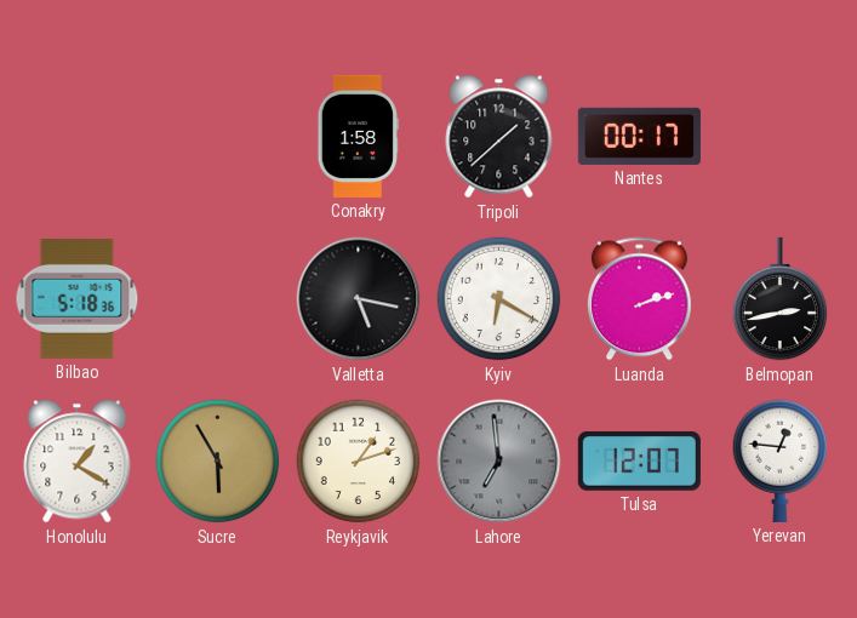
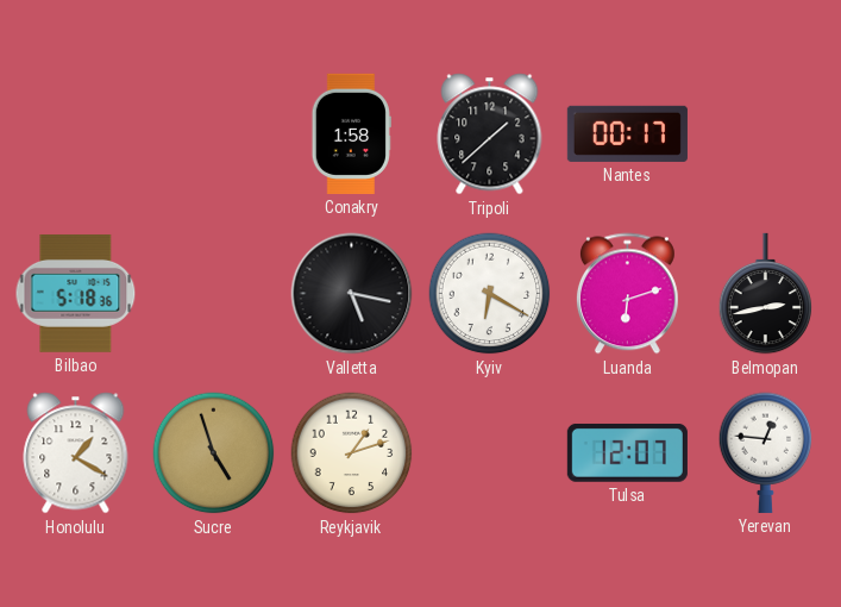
Luanda: 2:12 -> 6:12
Sucre: 5:55 -> 4:57
Lahore: 6:59 -> none
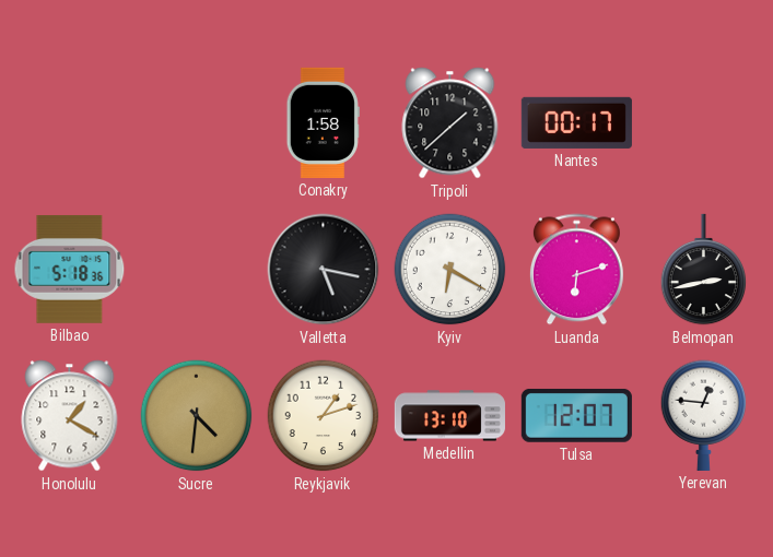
Sucre: 4:57 -> 4:31
Medellin: none -> 13:10
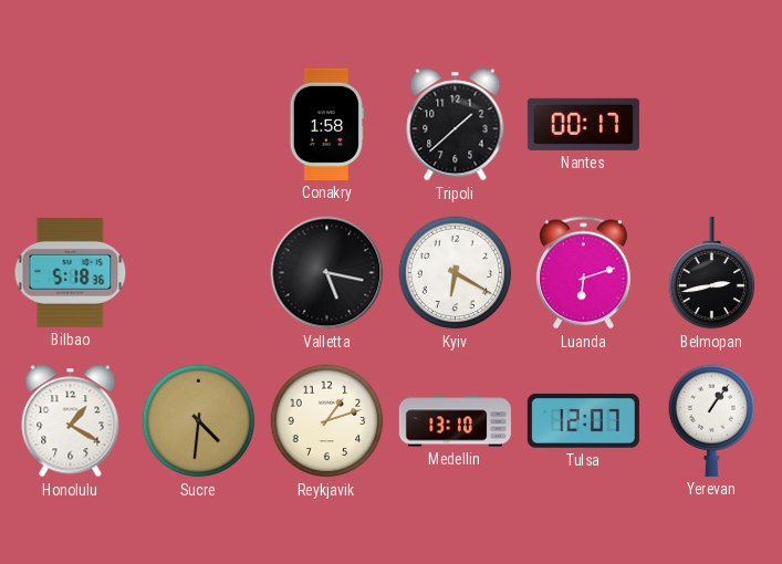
Yerevan: 12:46 -> 1:06
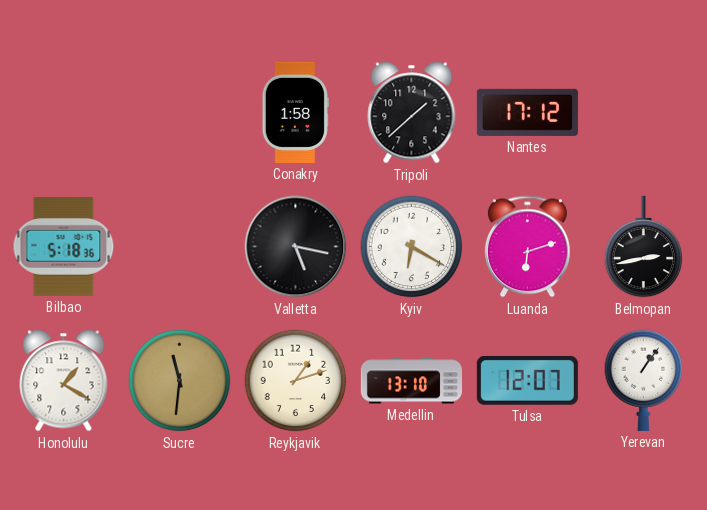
Nantes: 00:17 -> 17:12
Sucre: 4:31 -> 11:31
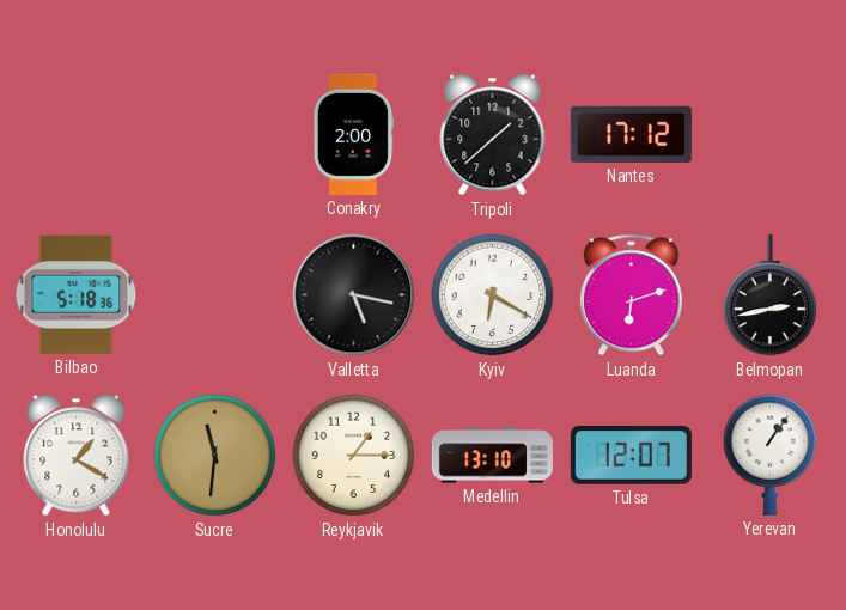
Conakry: 1:58 -> 2:00
Reykjavik: 1:12 -> 1:15
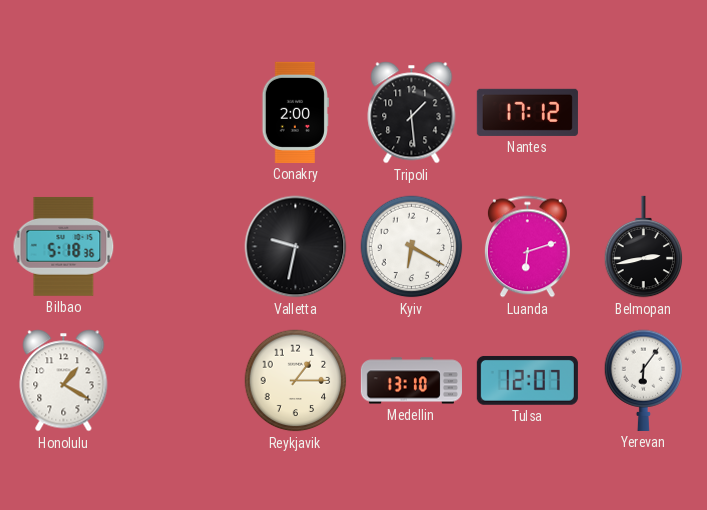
Tripoli: 1:38 -> 1:29
Valletta: 5:17 -> 9:32
Sucre: 11:31 -> none
Yerevan: 1:06 -> 6:06
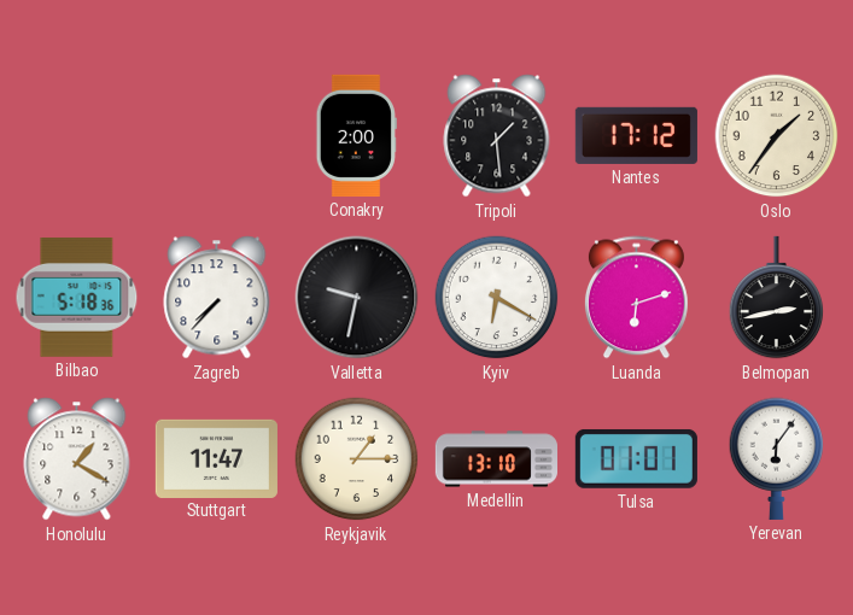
Oslo: none -> 1:36
Zagreb: none -> 7:37
Stuttgart: none -> 11:47
Tulsa: 12:07 -> 01:01
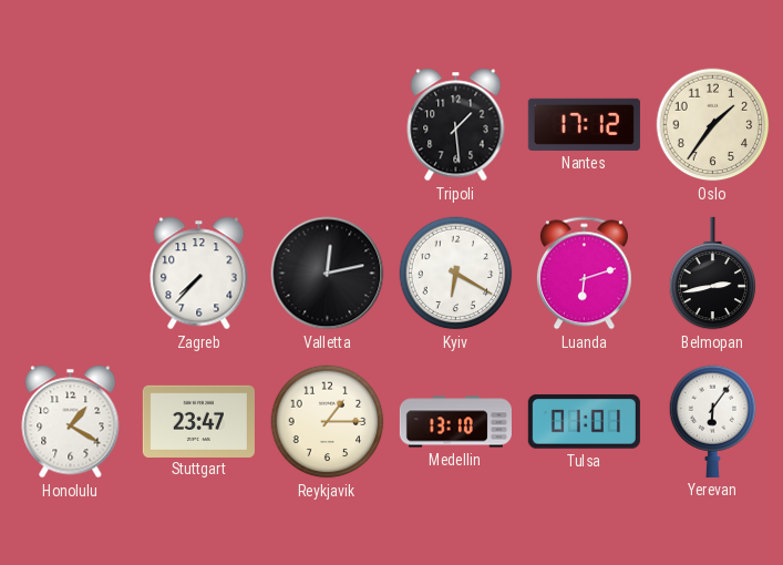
Conakry: 2:00 -> none
Bilbao: 5:18 -> none
Valletta: 9:32 -> 12:13
Stuttgart: 11:47 -> 23:47
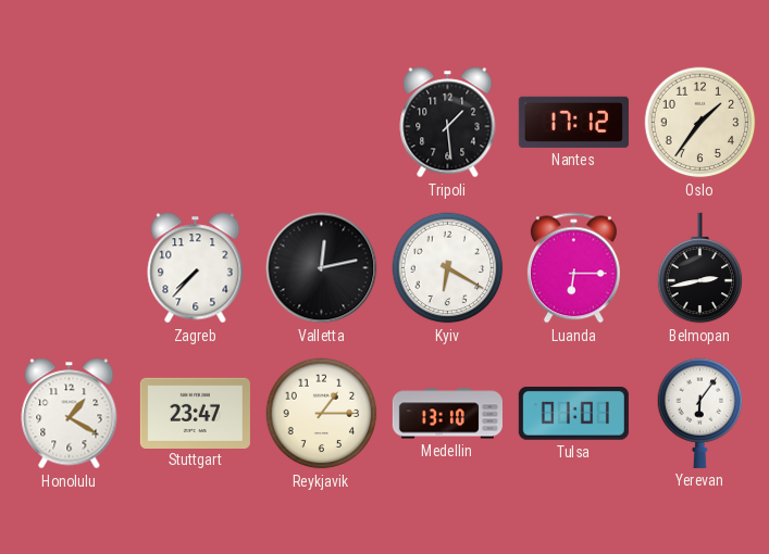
Luanda: 6:12 -> 6:15
